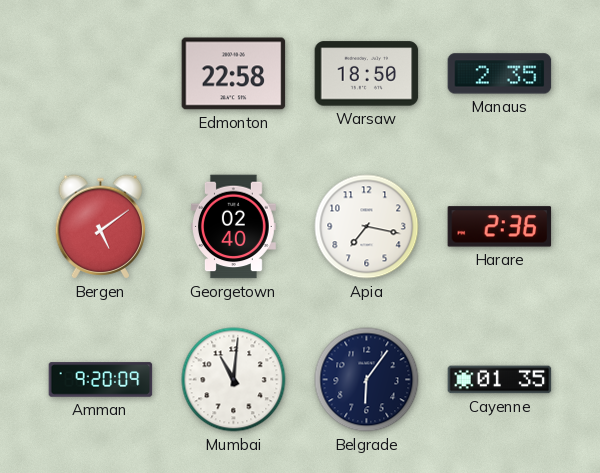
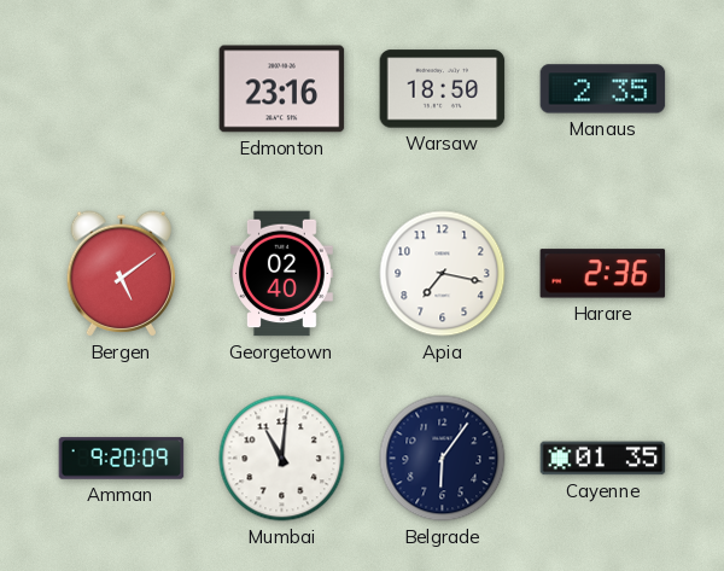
Edmonton: 22:58 -> 23:16
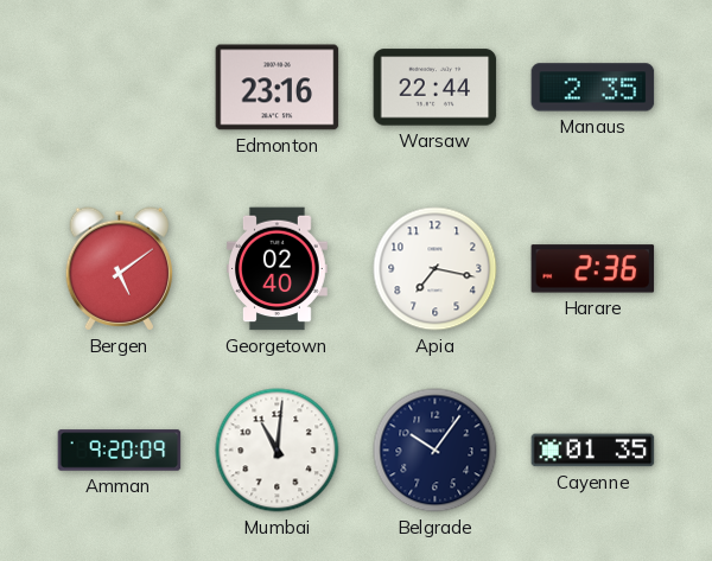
Warsaw: 18:50 -> 22:44
Belgrade: 6:06 -> 10:06
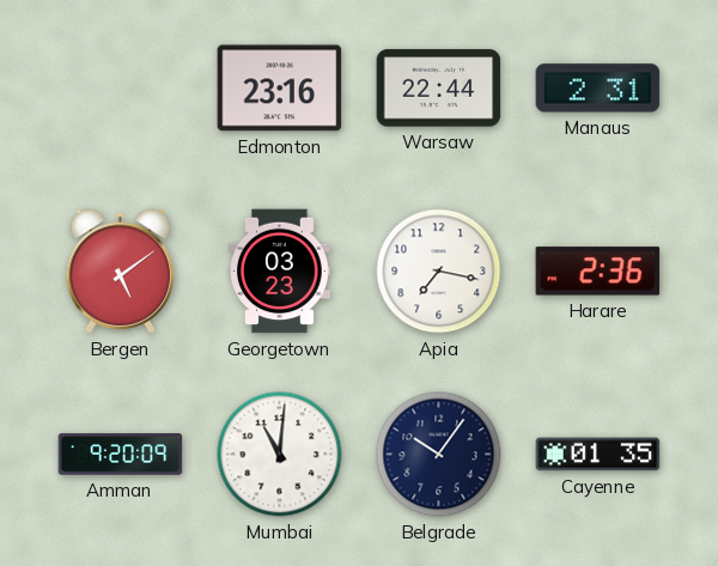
Manaus: 2:35 -> 2:31
Georgetown: 02:40 -> 03:23
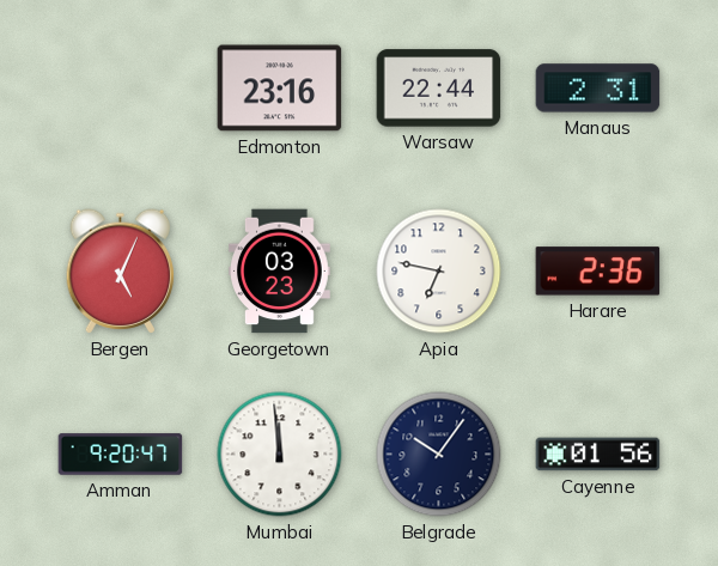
Bergen: 5:09 -> 5:04
Apia: 7:17 -> 6:47
Amman: 9:20:09 -> 9:20:47
Mumbai: 11:01 -> 11:59
Cayenne: 01:35 -> 01:56
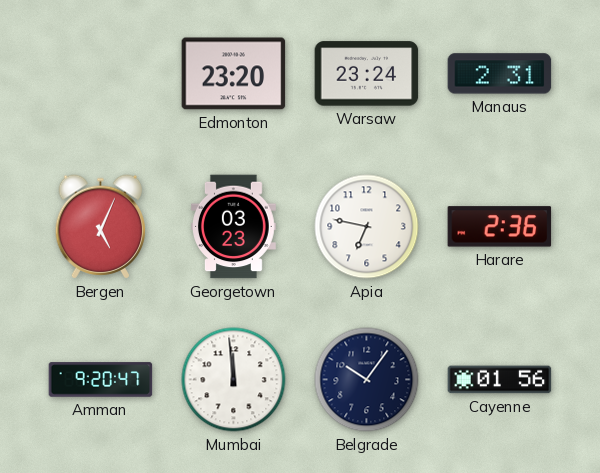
Edmonton: 23:16 -> 23:20
Warsaw: 22:44 -> 23:24
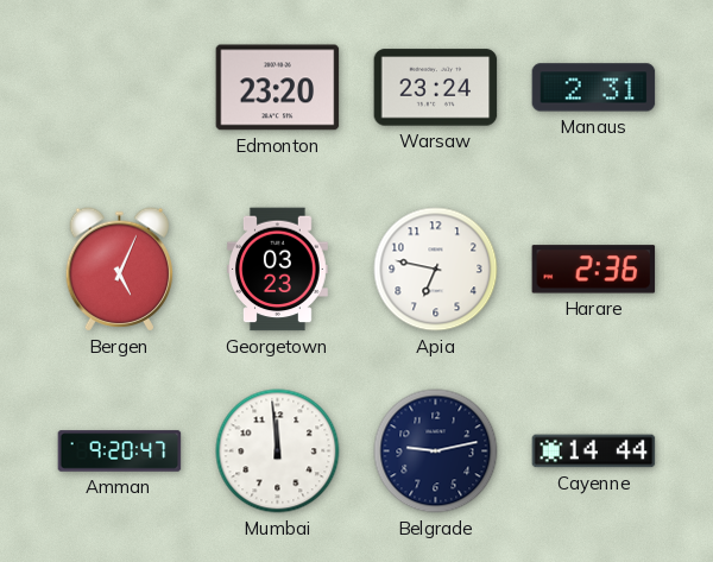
Belgrade: 10:06 -> 9:13
Cayenne: 01:56 -> 14:44
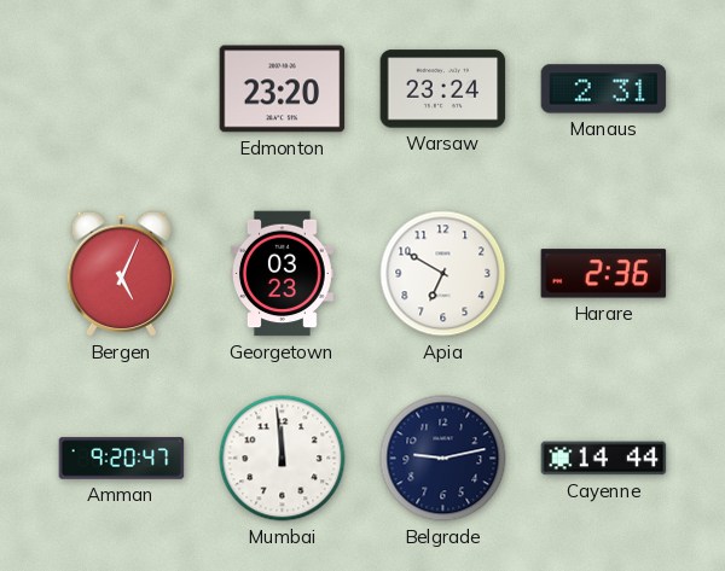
Apia: 6:47 -> 6:50
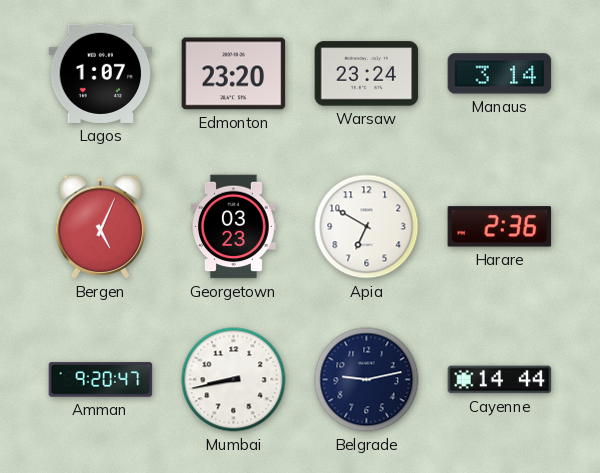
Lagos: none -> 1:07
Manaus: 2:31 -> 3:14
Mumbai: 11:59 -> 8:43
